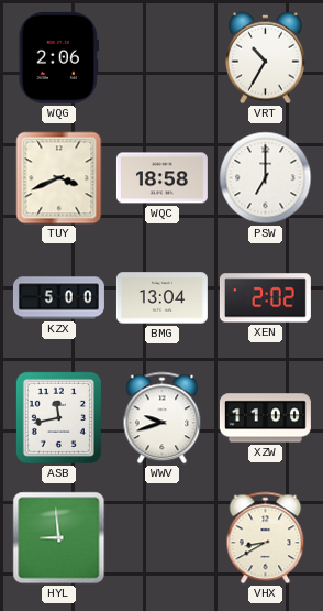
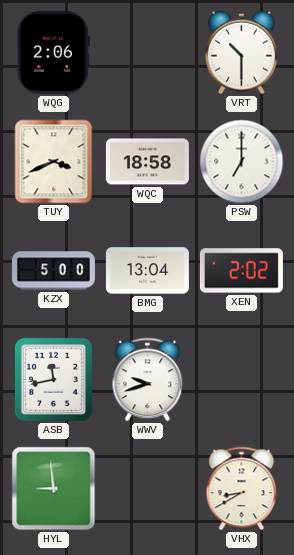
VRT: 10:35 -> 10:30
XZW: 11:00 -> none
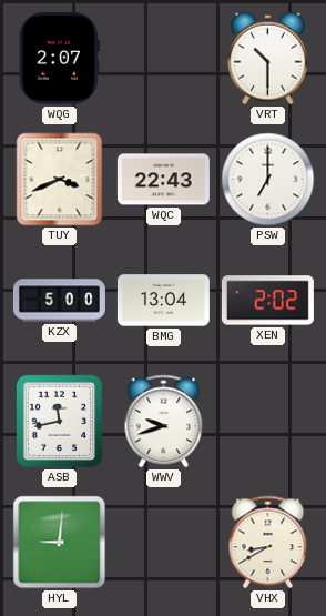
WQG: 2:06 -> 2:07
WQC: 18:58 -> 22:43
HYL: 8:59 -> 9:01
